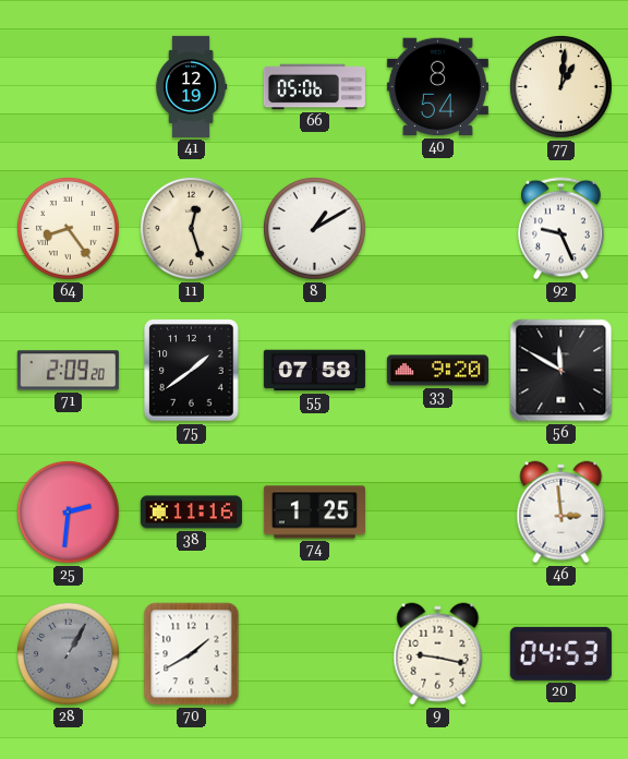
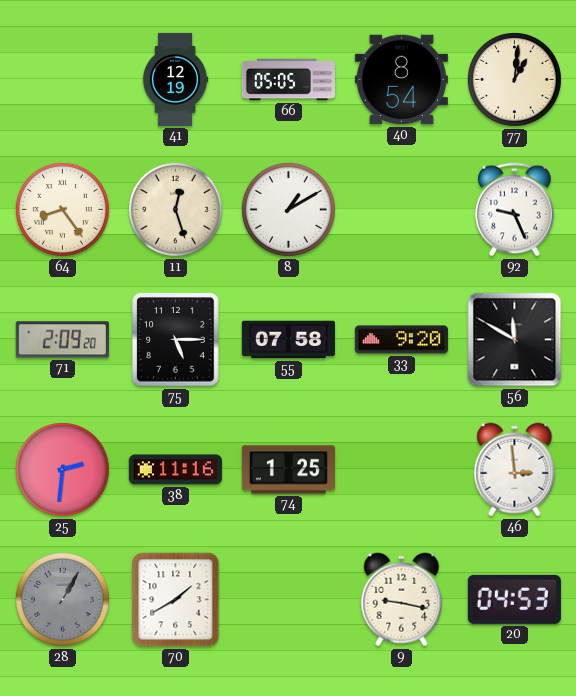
66: 05:06 -> 05:05
75: 1:39 -> 5:15
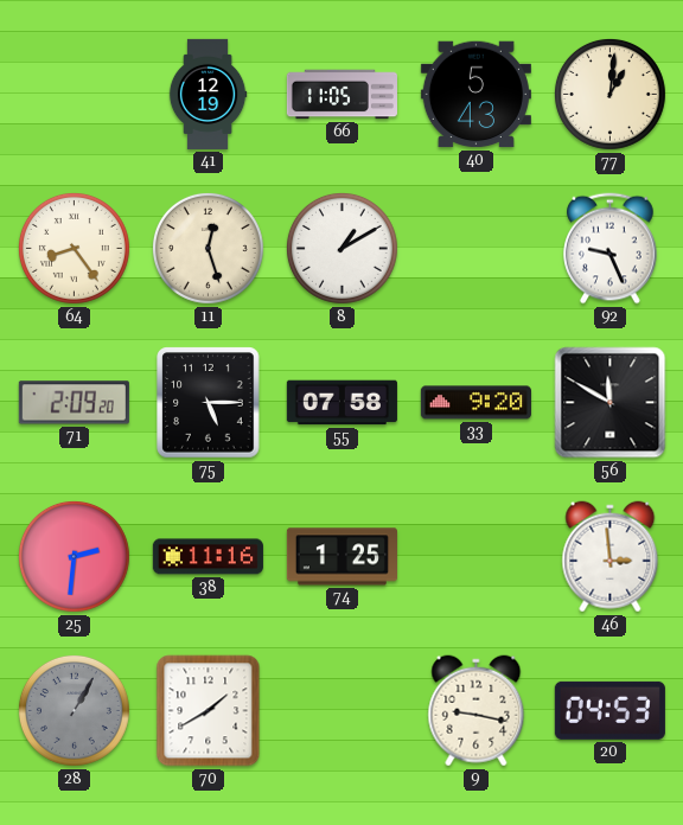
66: 05:05 -> 11:05
40: 8:54 -> 5:43
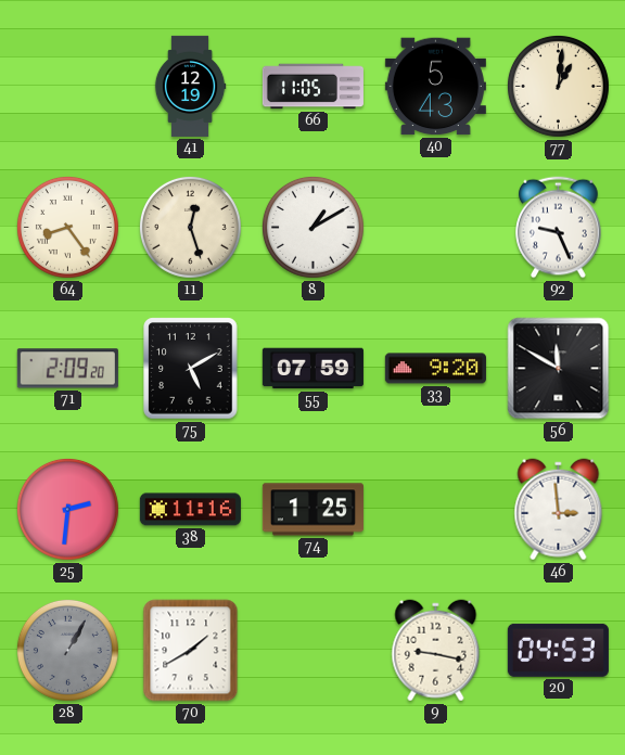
75: 5:15 -> 5:10
55: 07:58 -> 07:59
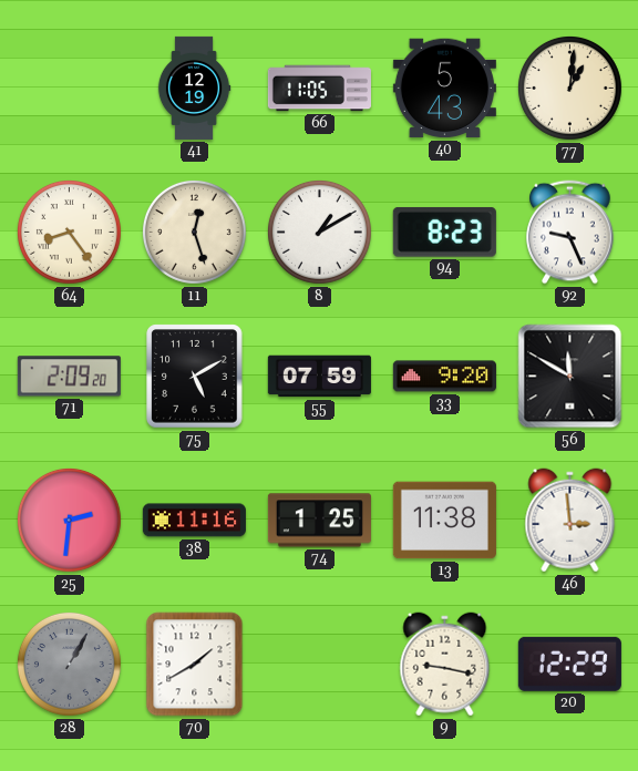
94: none -> 8:23
13: none -> 11:38
20: 04:53 -> 12:29
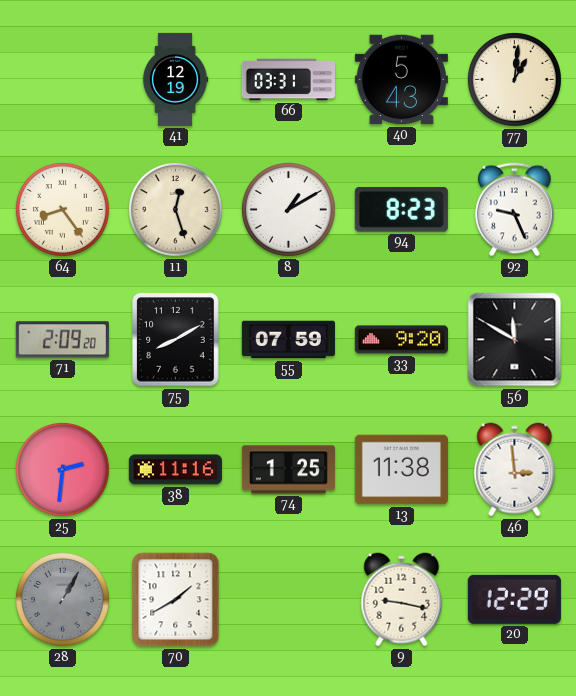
66: 11:05 -> 03:31
75: 5:10 -> 8:10
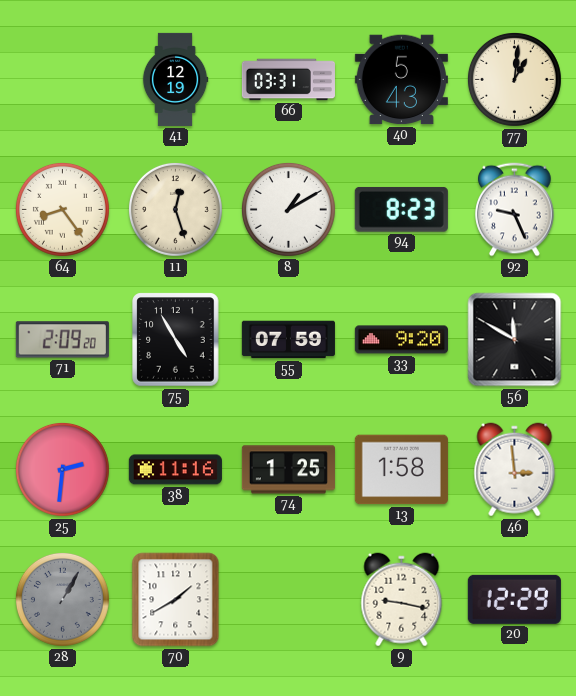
75: 8:10 -> 4:55
13: 11:38 -> 1:58
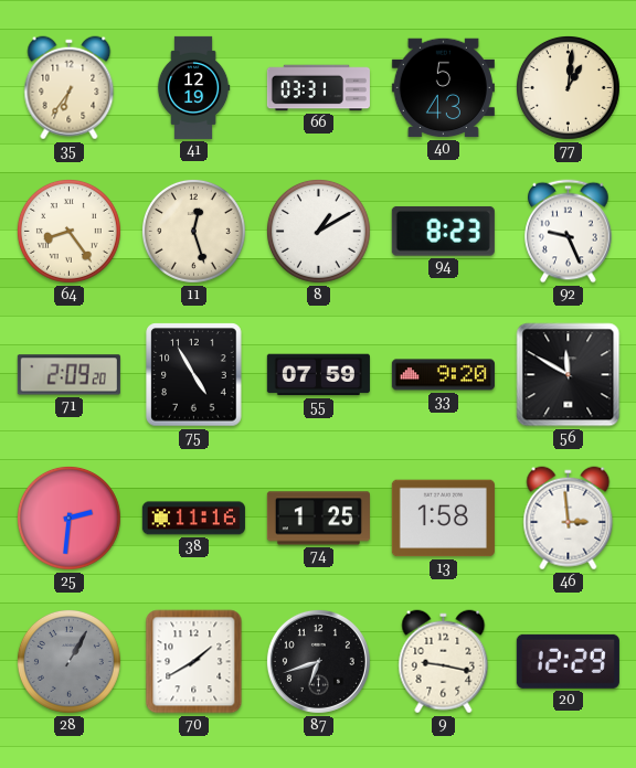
35: none -> 6:36
87: none -> 6:42
